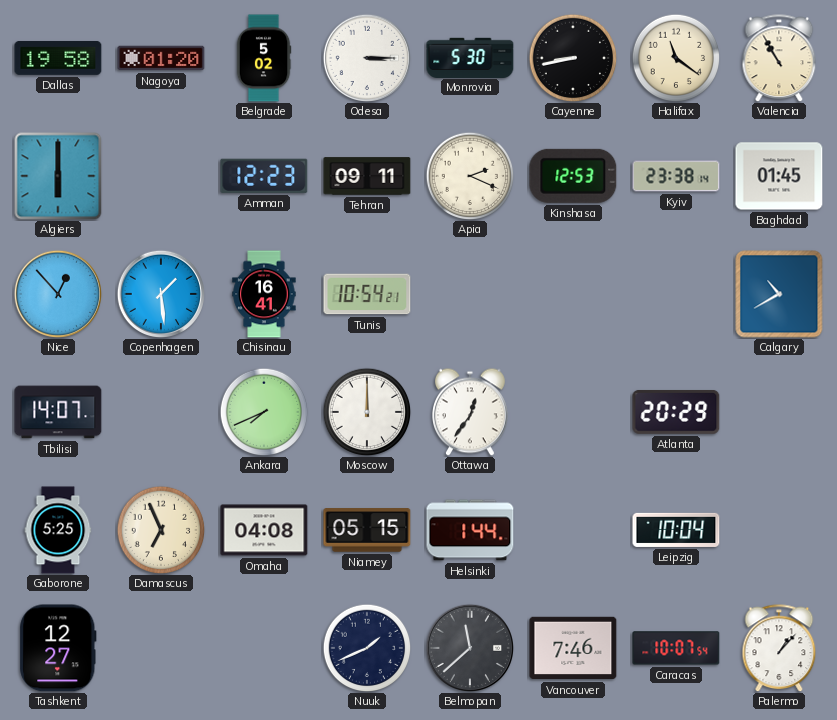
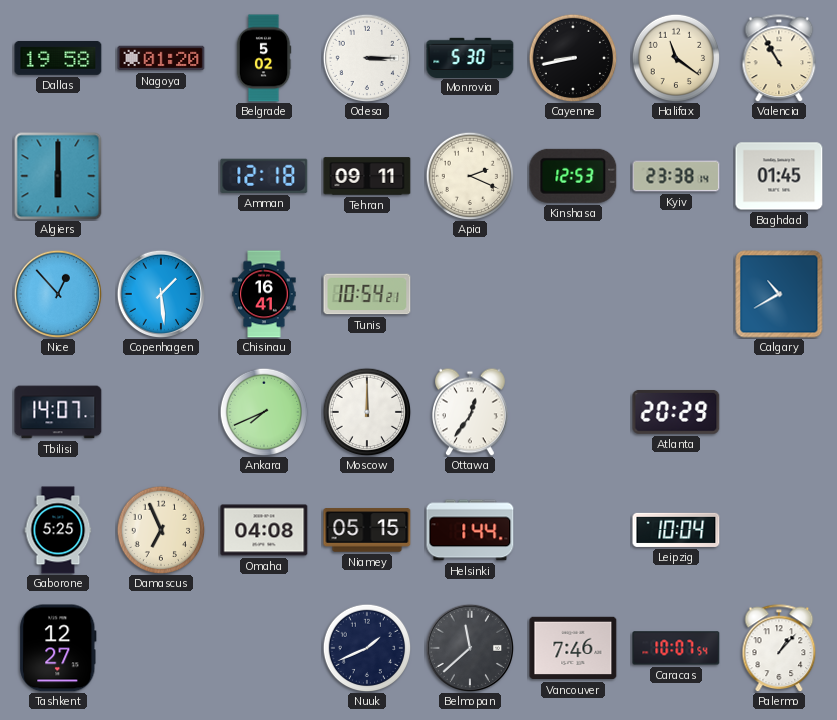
Amman: 12:23 -> 12:18
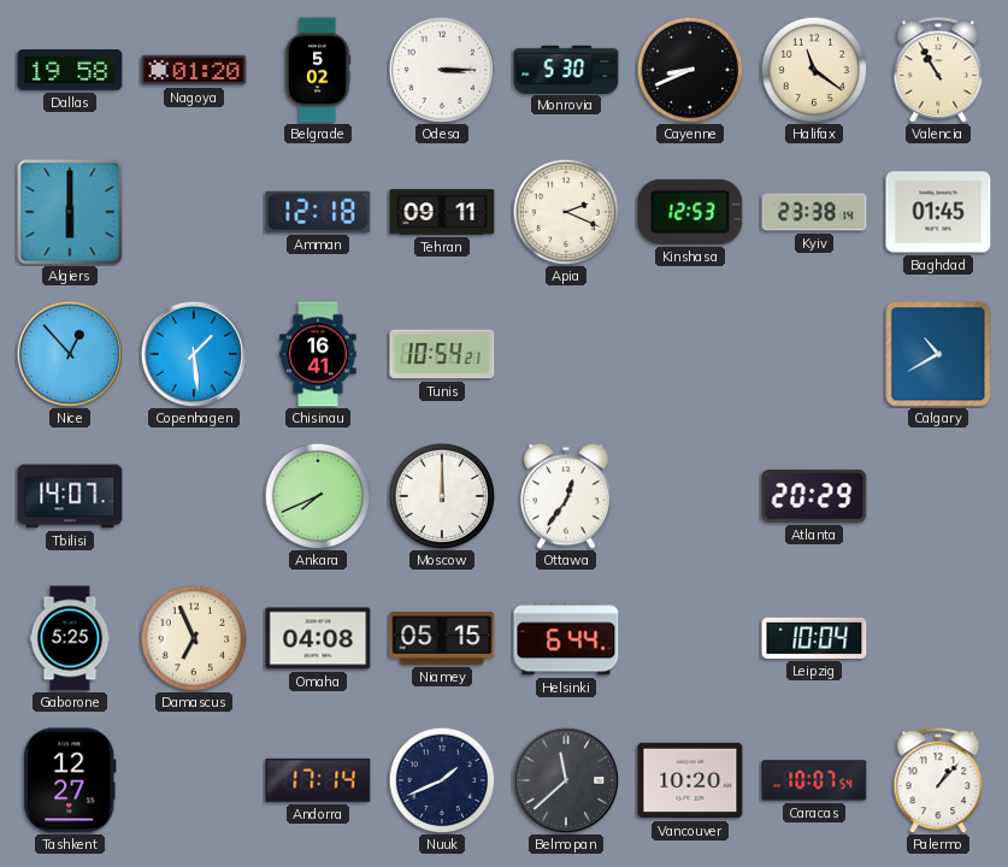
Cayenne: 8:43 -> 8:41
Helsinki: 1:44 -> 6:44
Andorra: none -> 17:14
Vancouver: 7:46 -> 10:20
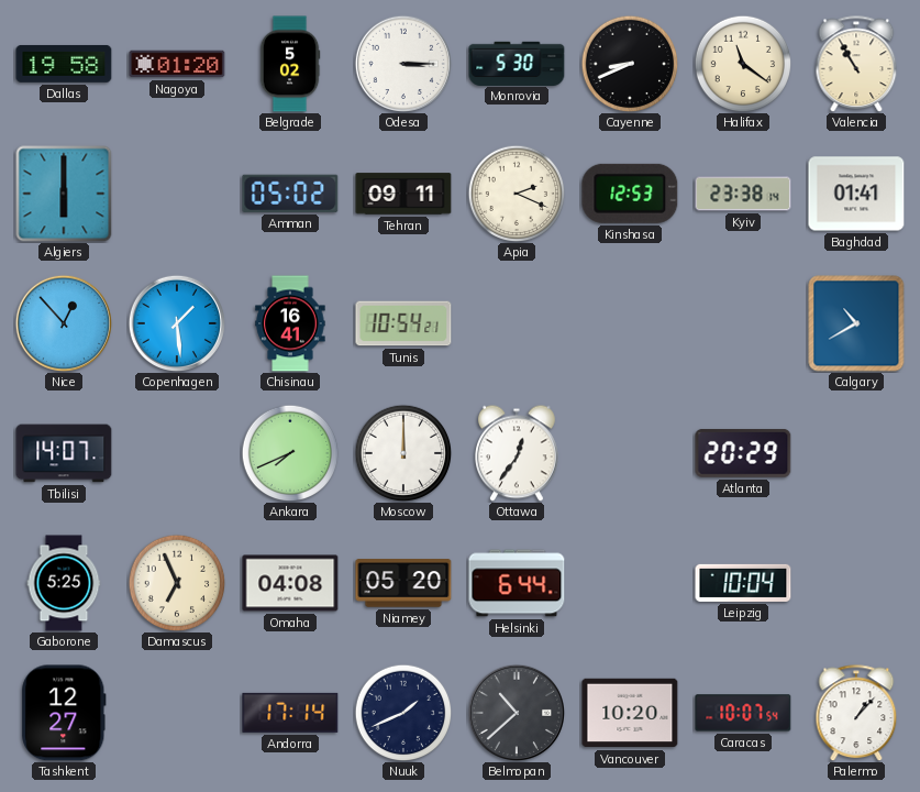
Amman: 12:18 -> 05:02
Baghdad: 01:45 -> 01:41
Niamey: 05:15 -> 05:20
Belmopan: 11:38 -> 10:38
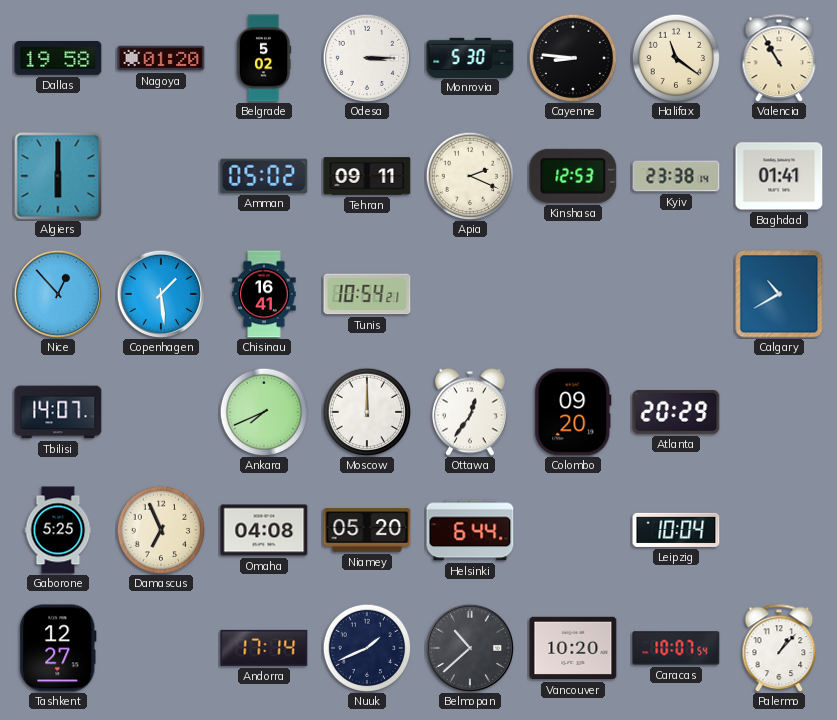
Cayenne: 8:41 -> 8:46
Colombo: none -> 09:20
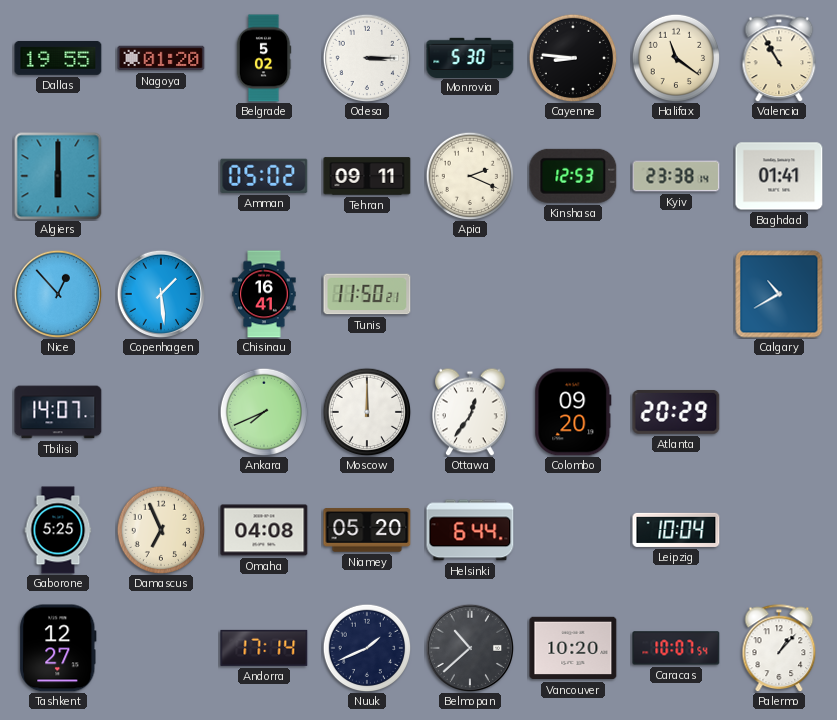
Dallas: 19:58 -> 19:55
Tunis: 10:54 -> 11:50
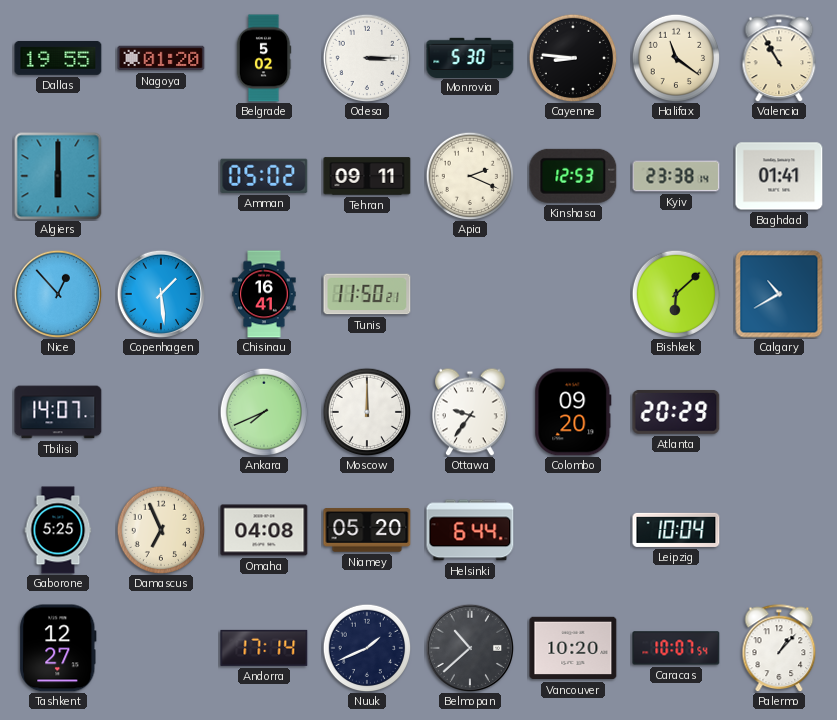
Bishkek: none -> 6:08
Ottawa: 12:36 -> 9:36
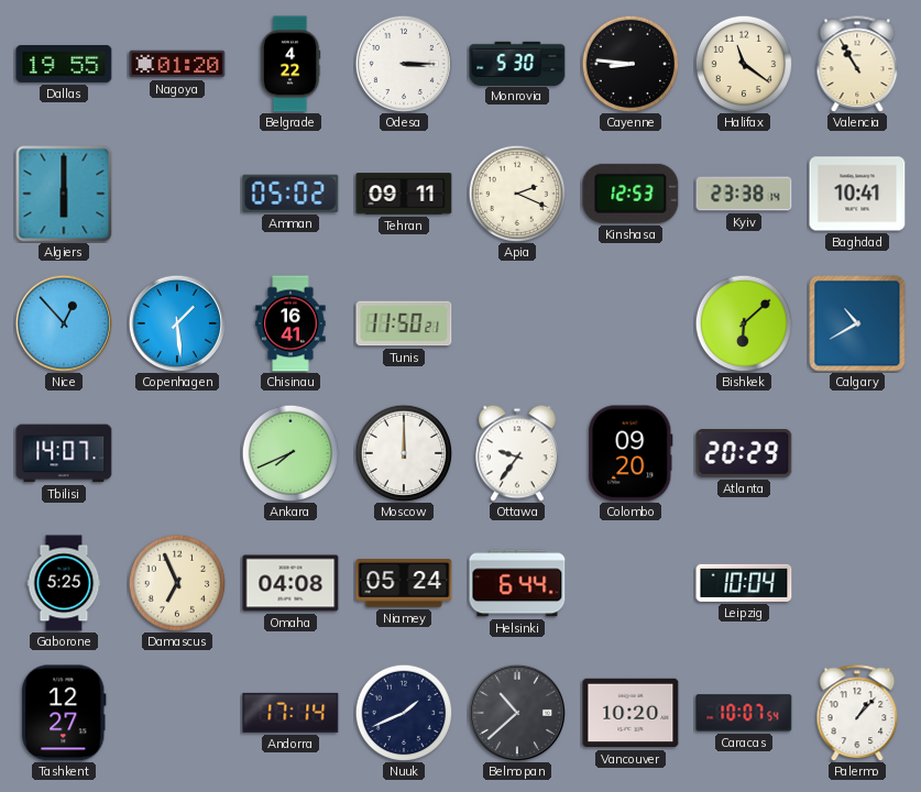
Belgrade: 5:02 -> 4:22
Baghdad: 01:41 -> 10:41
Niamey: 05:20 -> 05:24
